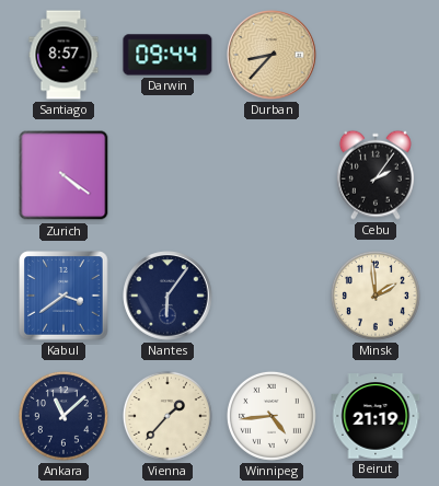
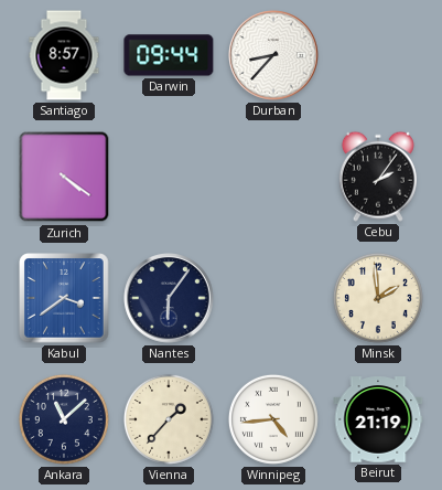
Durban dial: champagne -> white
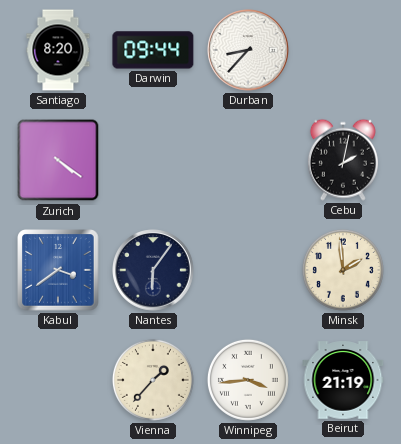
Santiago: 8:57 -> 8:20
Cebu: 2:06 -> 2:02
Ankara: 11:08 -> none
Winnipeg: 4:44 -> 3:44
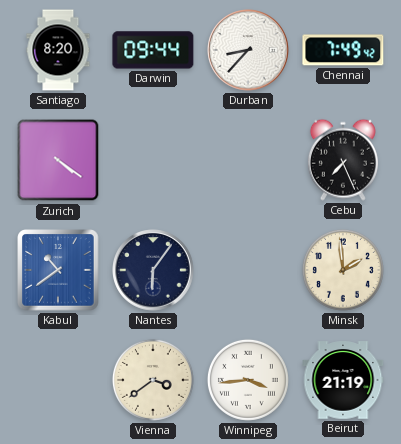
Chennai: none -> 7:49
Cebu: 2:02 -> 7:26
Kabul: 3:39 -> 10:39
Vienna: 1:37 -> 3:39
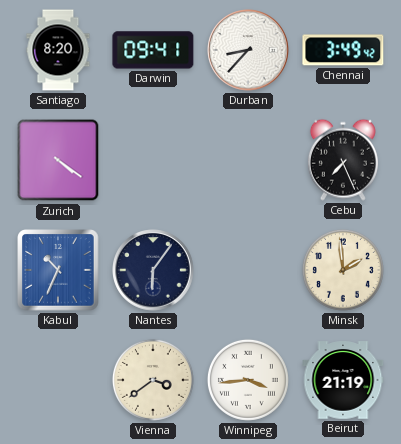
Darwin: 09:44 -> 09:41
Chennai: 7:49 -> 3:49
Kabul: 10:39 -> 10:34
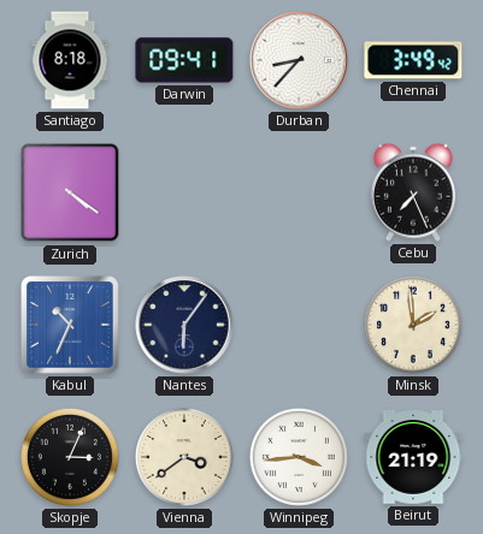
Santiago: 8:20 -> 8:18
Skopje: none -> 3:04
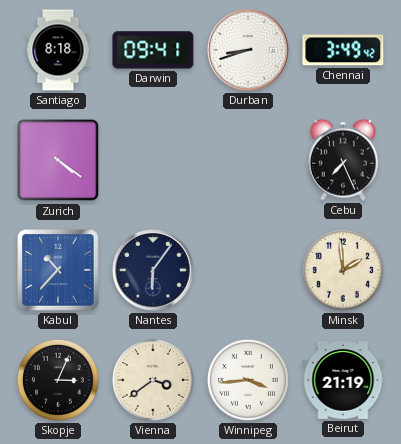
Durban: 8:37 -> 8:42
Kabul: 10:34 -> 10:37
